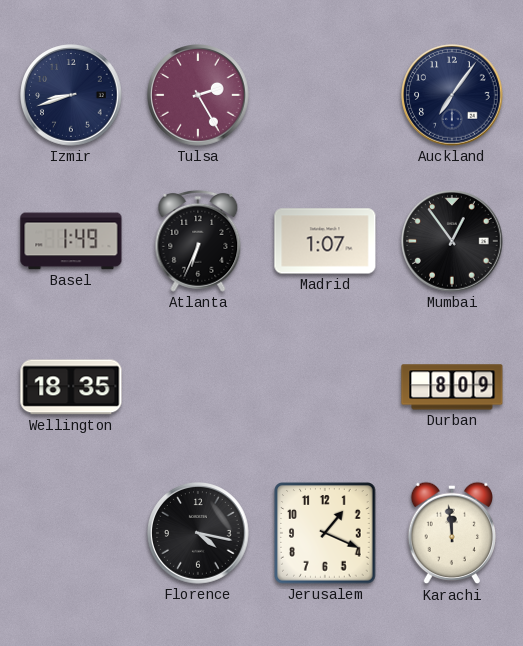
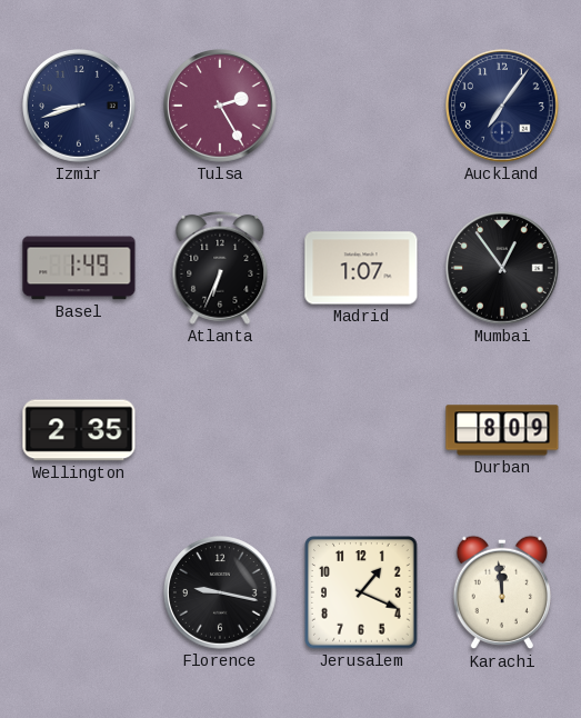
Wellington: 18:35 -> 2:35
Florence: 4:17 -> 9:17
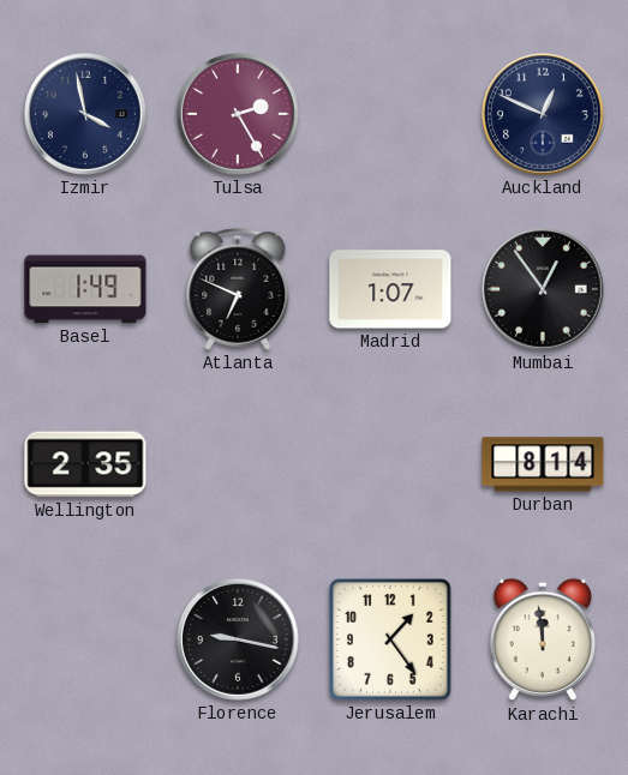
Izmir: 8:42 -> 3:58
Auckland: 7:06 -> 12:49
Atlanta: 6:34 -> 6:49
Durban: 8:09 -> 8:14
Jerusalem: 1:19 -> 1:24
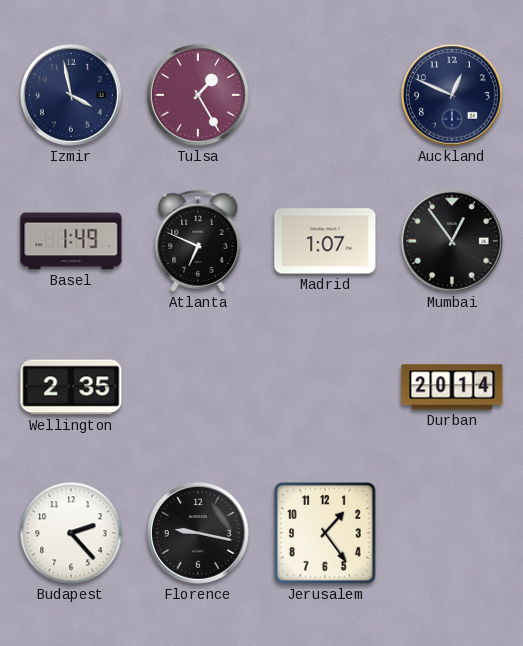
Tulsa: 2:25 -> 1:25
Durban: 8:14 -> 20:14
Budapest: none -> 2:23
Karachi: 11:59 -> none
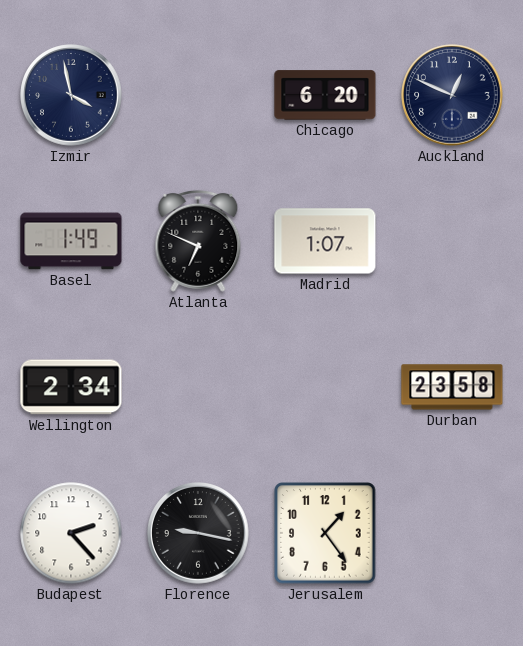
Tulsa: 1:25 -> none
Chicago: none -> 6:20
Mumbai: 12:54 -> none
Wellington: 2:35 -> 2:34
Durban: 20:14 -> 23:58
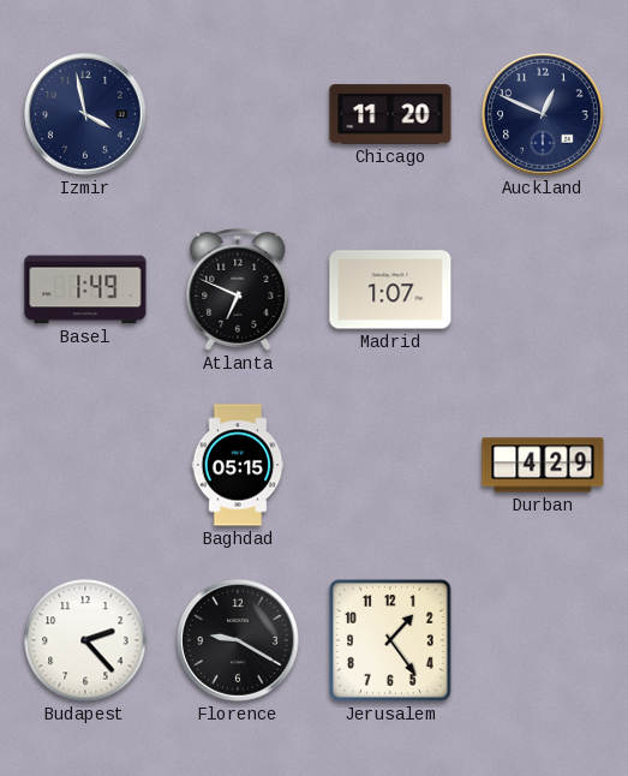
Chicago: 6:20 -> 11:20
Wellington: 2:34 -> none
Baghdad: none -> 05:15
Durban: 23:58 -> 4:29
Florence: 9:17 -> 9:20
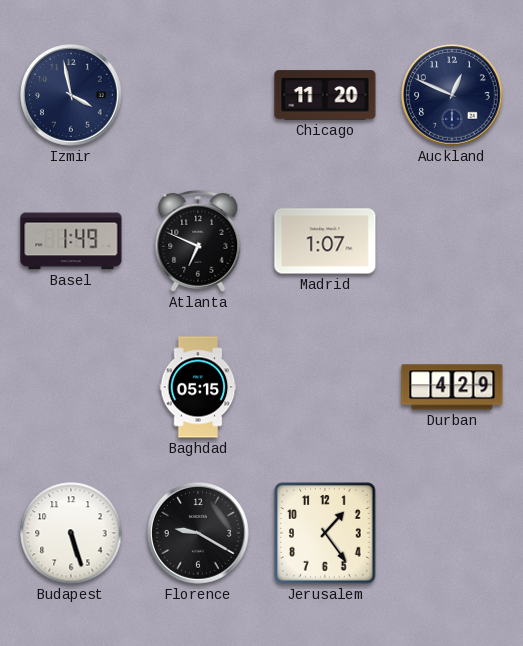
Budapest: 2:23 -> 5:27
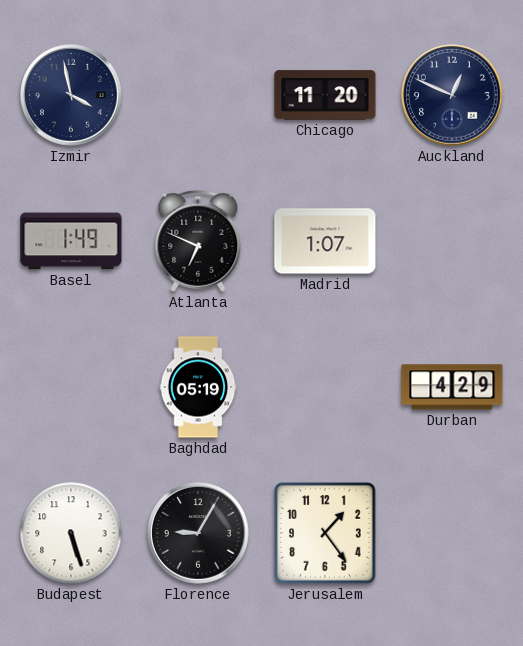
Baghdad: 05:15 -> 05:19
Florence: 9:20 -> 9:05
